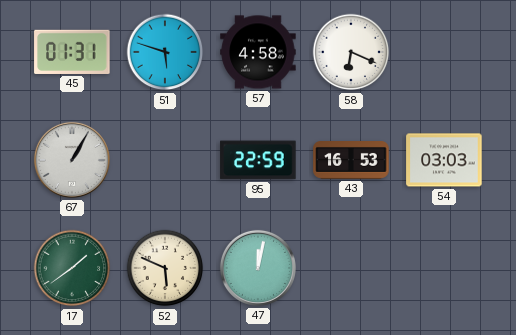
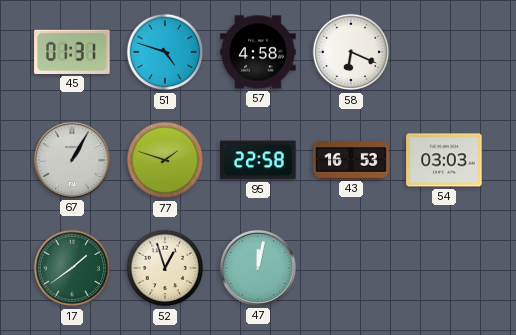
51: 5:48 -> 4:48
77: none -> 1:48
95: 22:59 -> 22:58
52: 5:49 -> 12:57
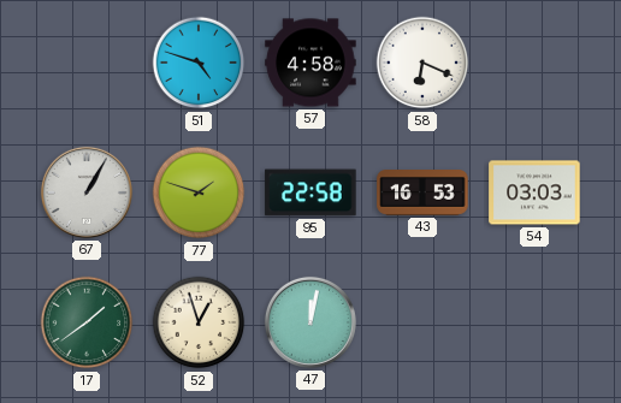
45: 01:31 -> none
